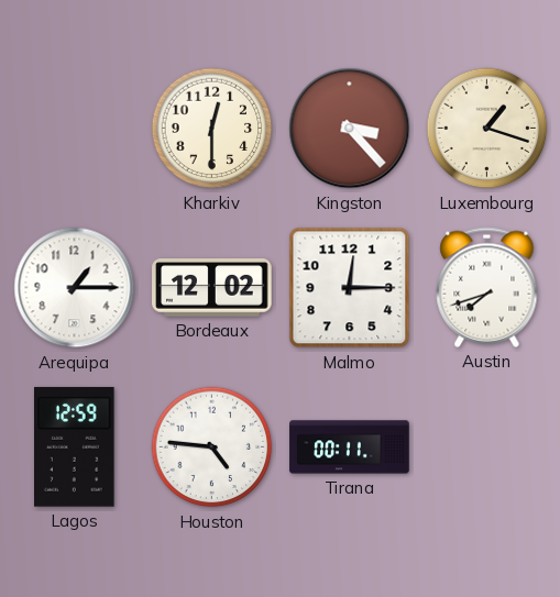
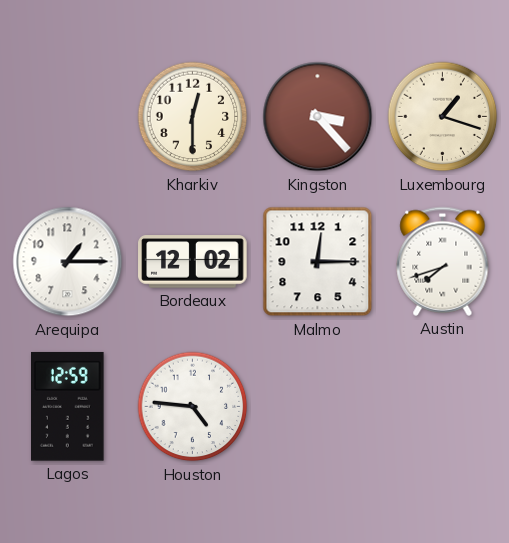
Tirana: 00:11 -> none
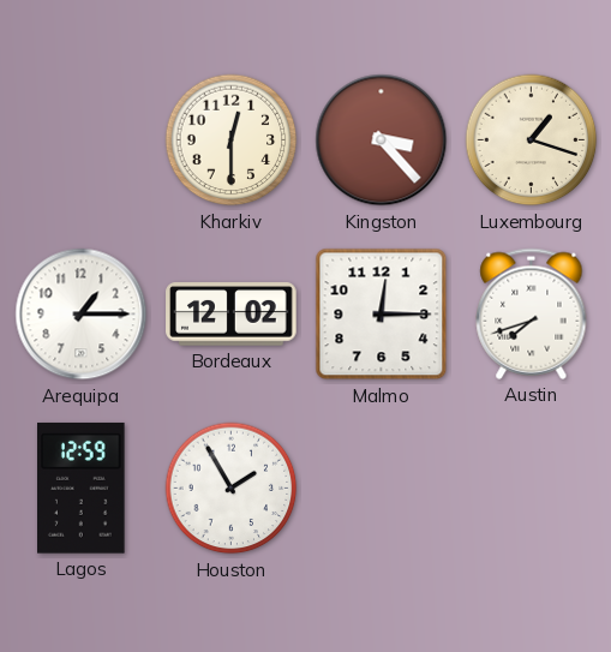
Houston: 4:46 -> 1:55
